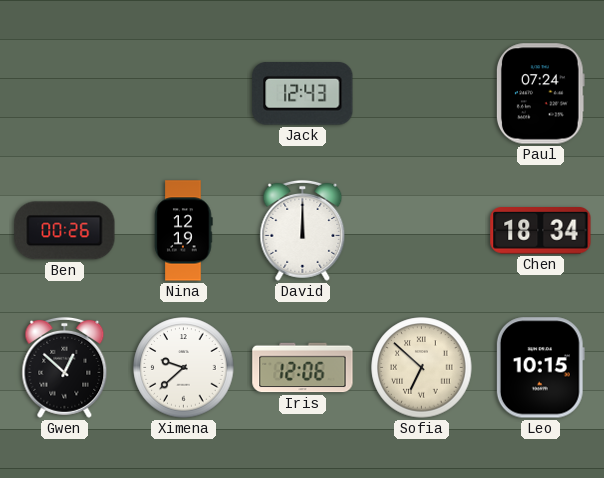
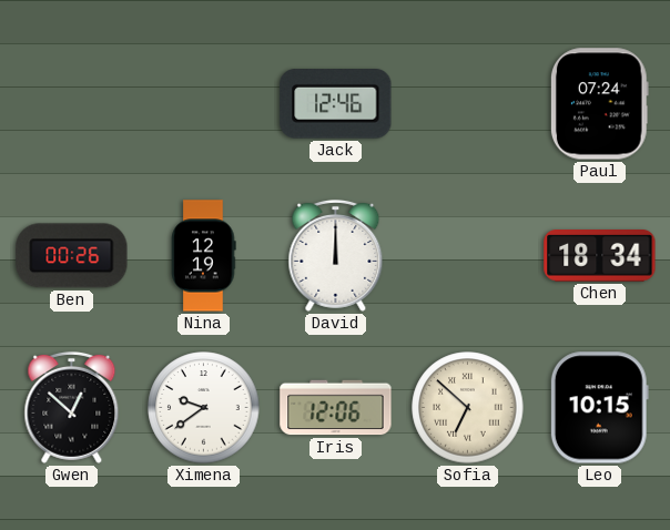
Jack: 12:43 -> 12:46
Ximena: 9:38 -> 9:39
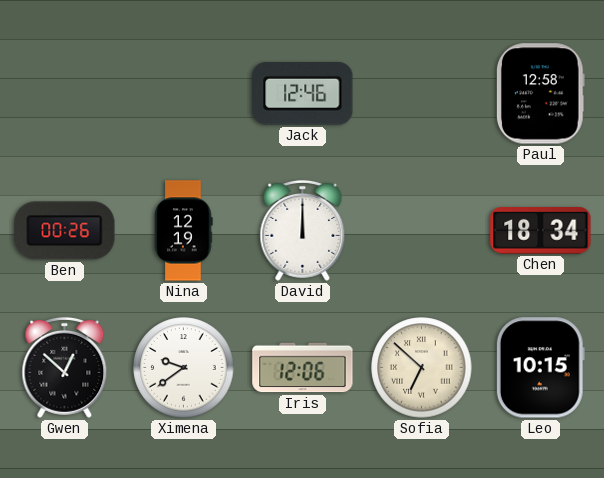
Paul: 07:24 -> 12:58
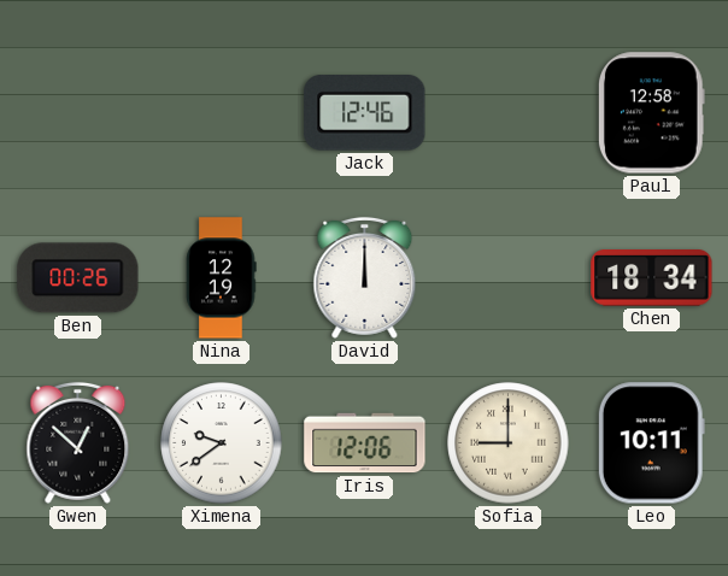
Sofia: 6:52 -> 9:00
Leo: 10:15 -> 10:11
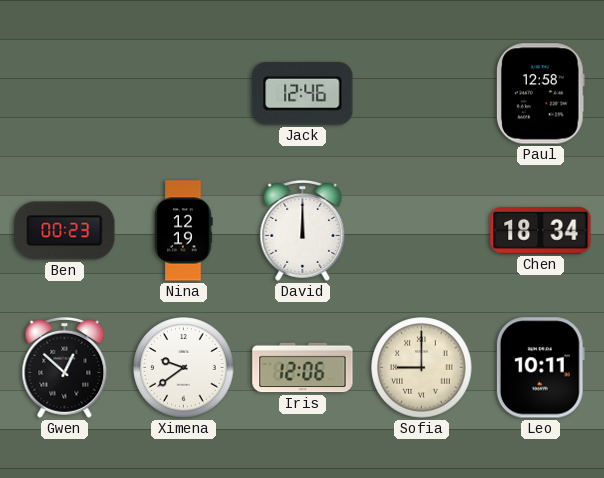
Ben: 00:26 -> 00:23
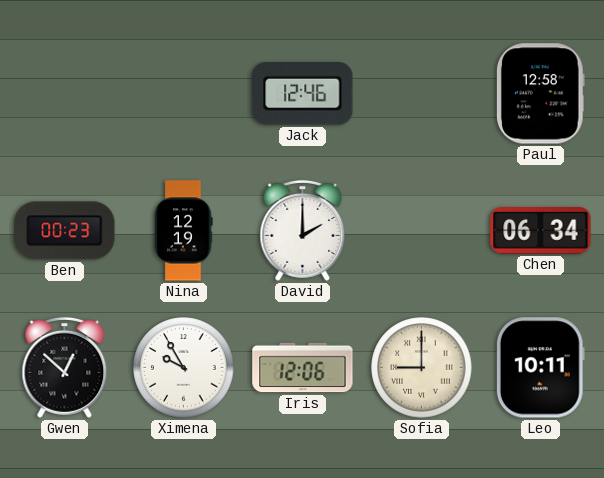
David: 12:00 -> 2:00
Chen: 18:34 -> 06:34
Ximena: 9:39 -> 9:55
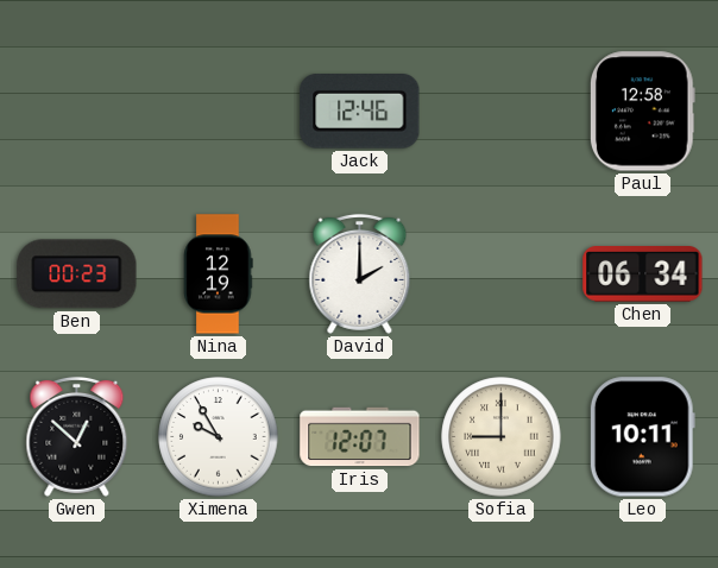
Iris: 12:06 -> 12:07
